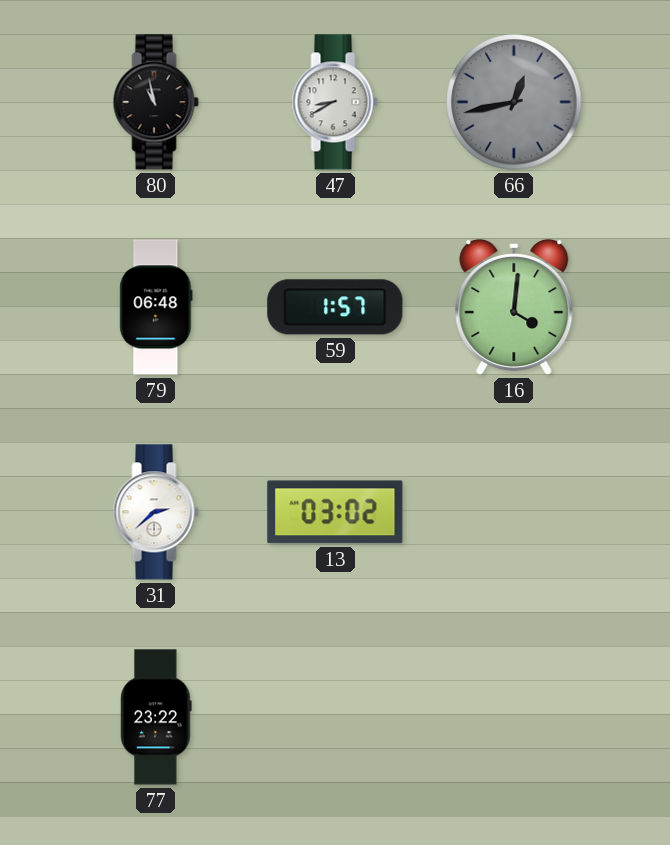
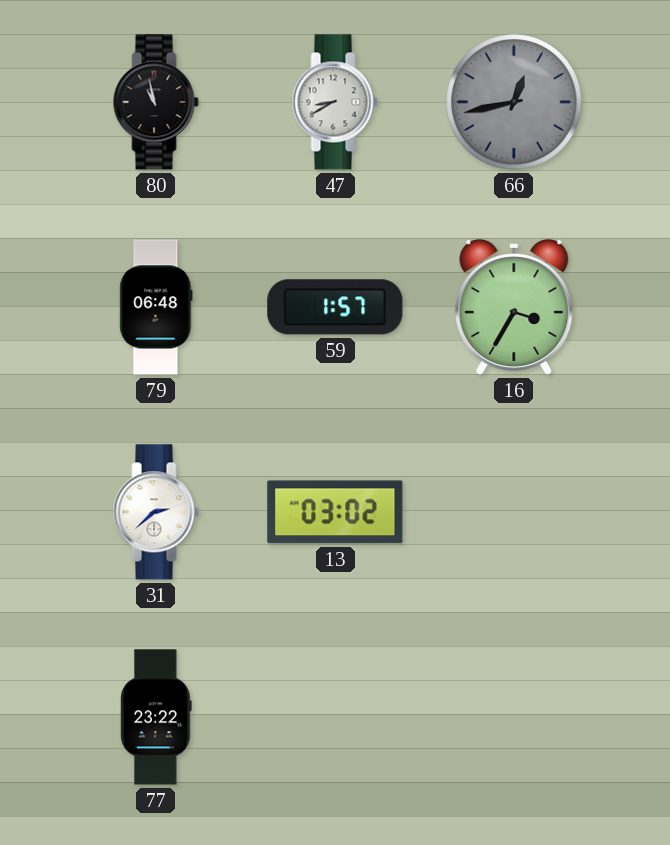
16: 4:01 -> 3:35
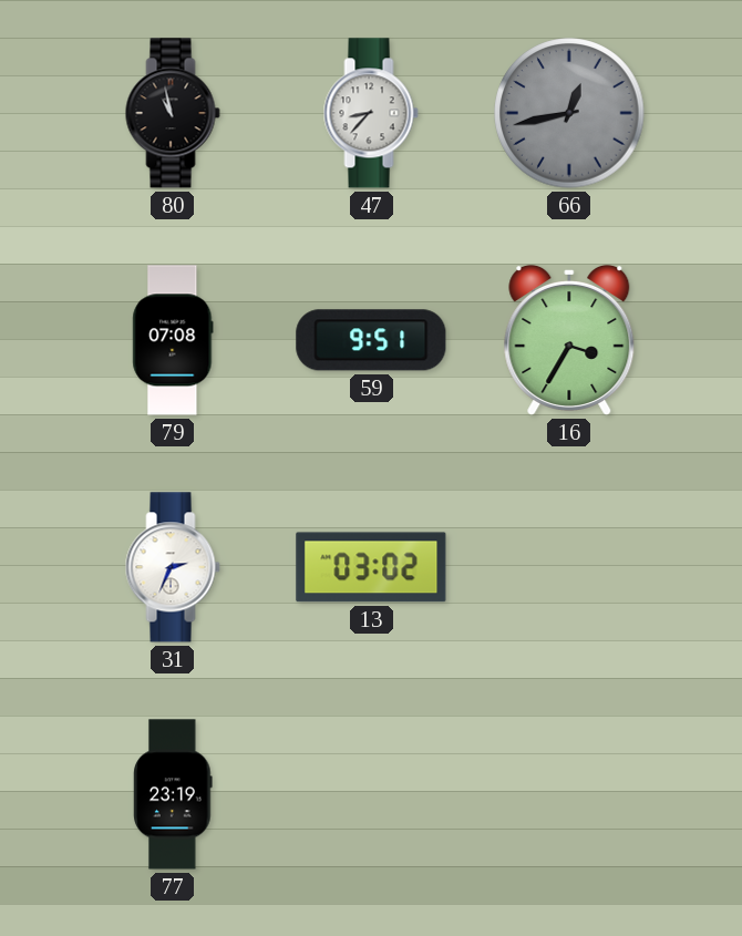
47: 8:40 -> 8:37
79: 06:48 -> 07:08
59: 1:57 -> 9:51
31: 2:38 -> 2:34
77: 23:22 -> 23:19
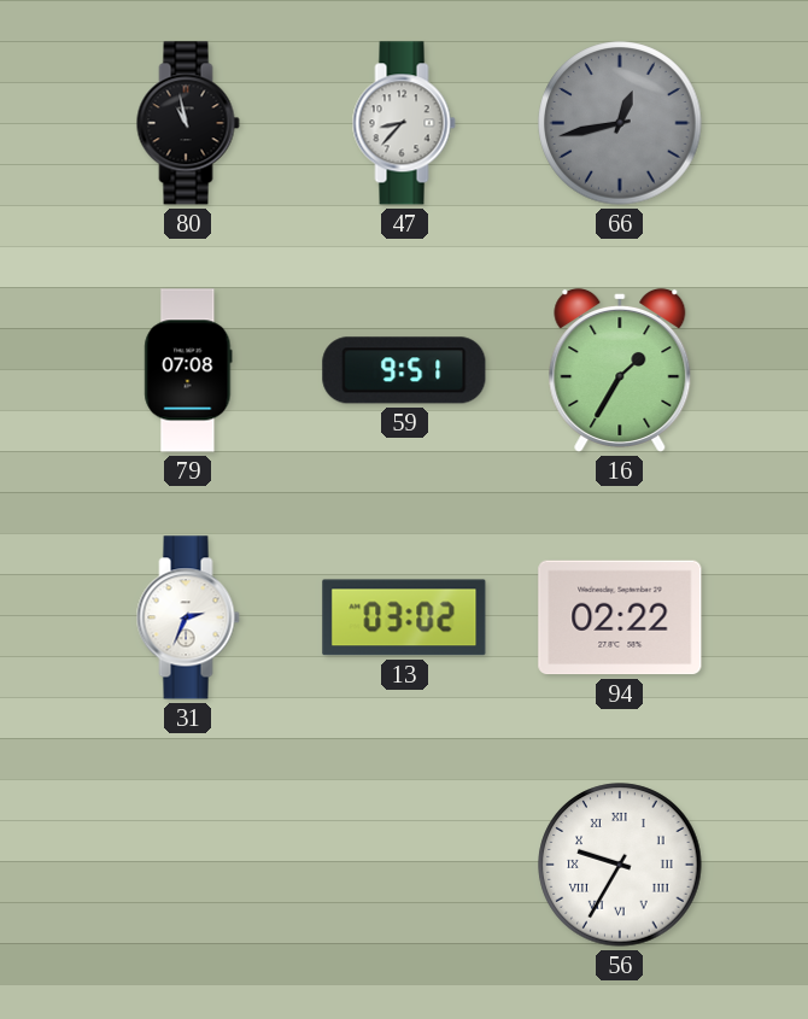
16: 3:35 -> 1:35
94: none -> 02:22
77: 23:19 -> none
56: none -> 9:35
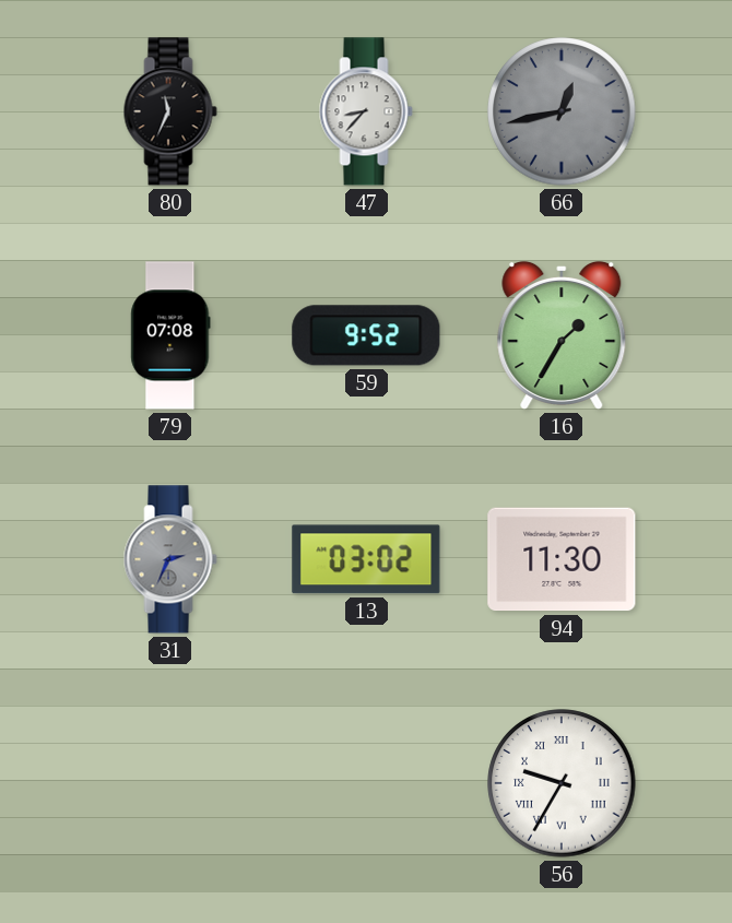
80: 10:58 -> 11:34
59: 9:51 -> 9:52
31 dial: white -> grey
94: 02:22 -> 11:30
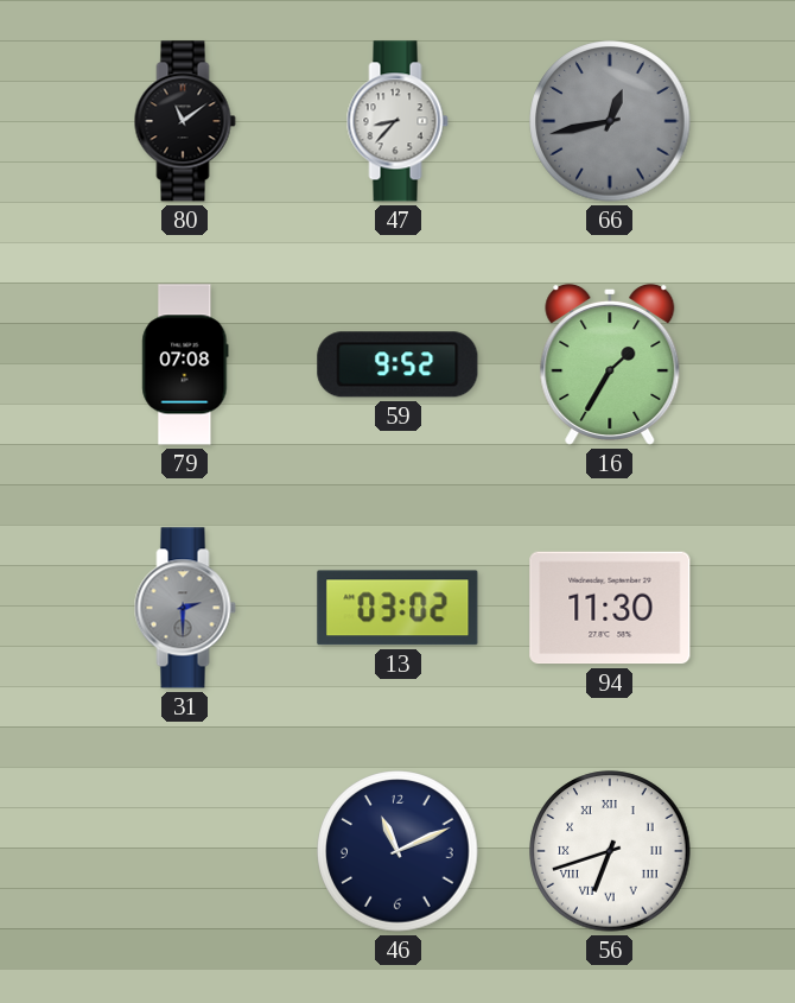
80: 11:34 -> 11:09
31: 2:34 -> 2:30
46: none -> 11:11
56: 9:35 -> 6:42
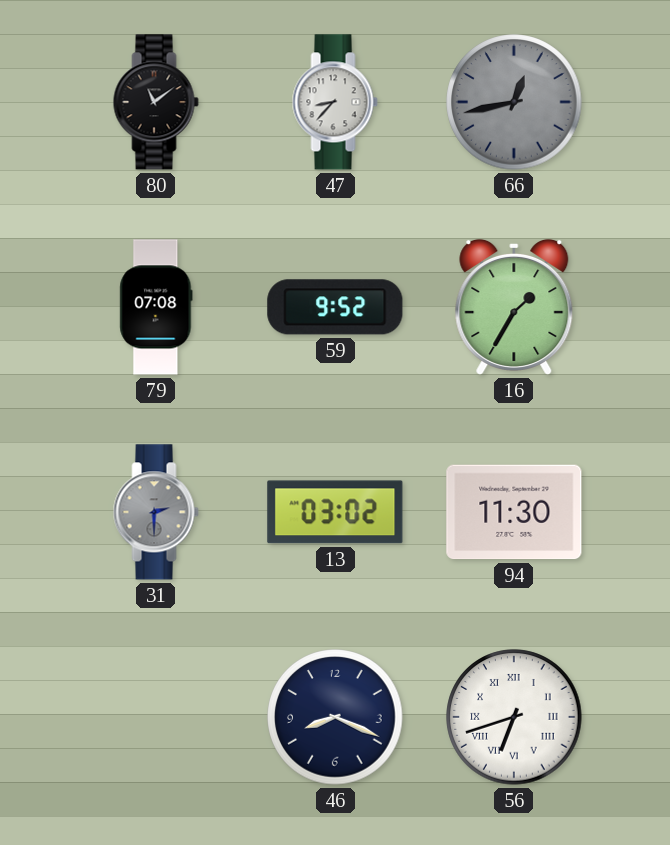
46: 11:11 -> 8:19
